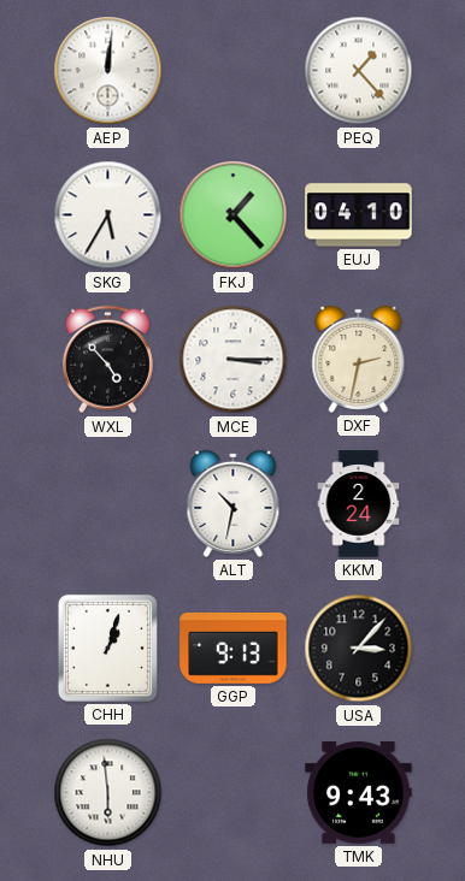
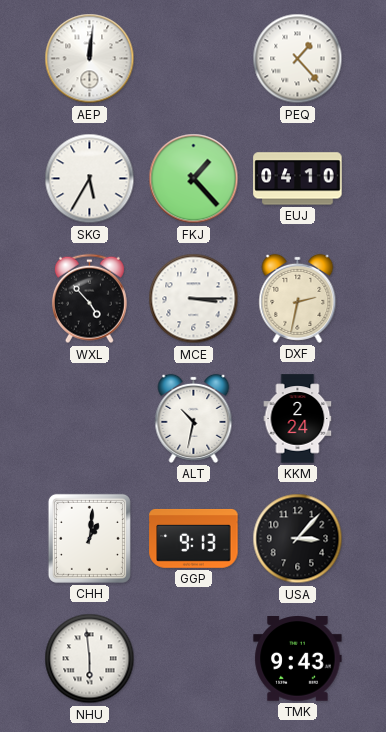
CHH: 1:03 -> 1:01
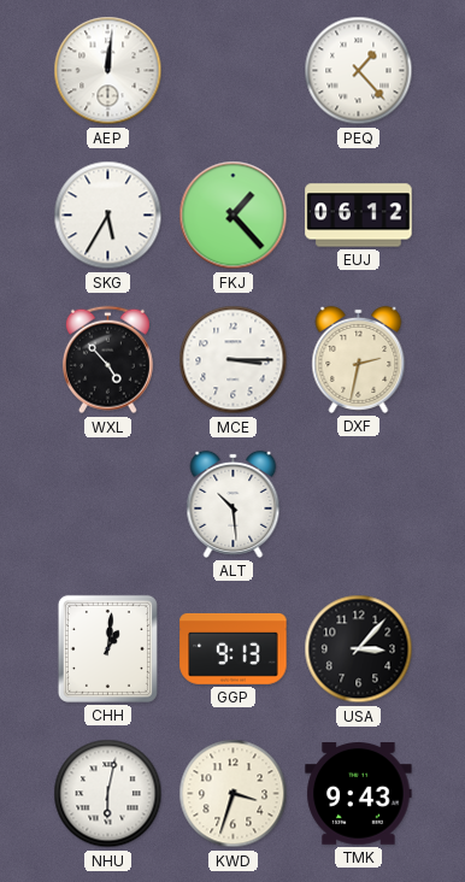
EUJ: 04:10 -> 06:12
ALT: 10:32 -> 10:29
KKM: 2:24 -> none
NHU: 5:59 -> 6:02
KWD: none -> 3:33
